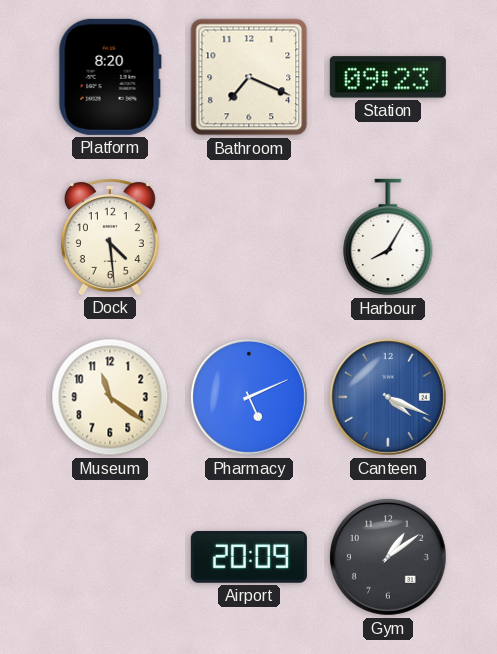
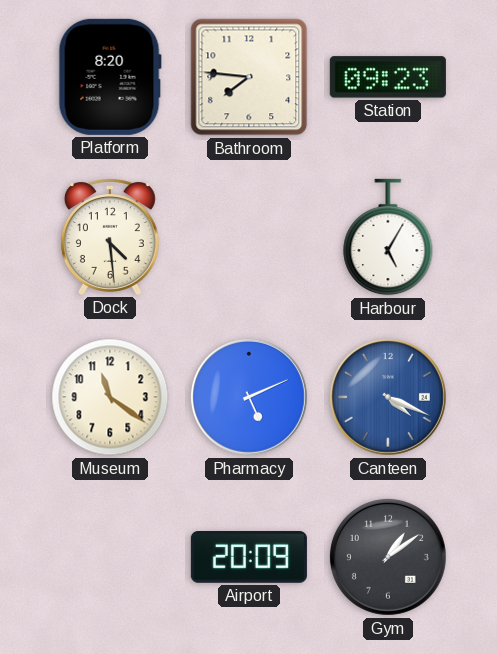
Bathroom: 7:19 -> 7:46
Harbour: 8:05 -> 5:05
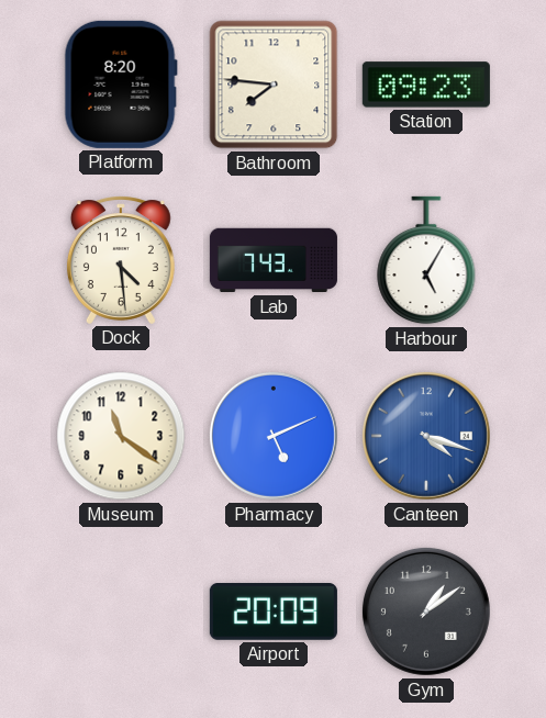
Lab: none -> 7:43
Canteen: 4:19 -> 4:18
